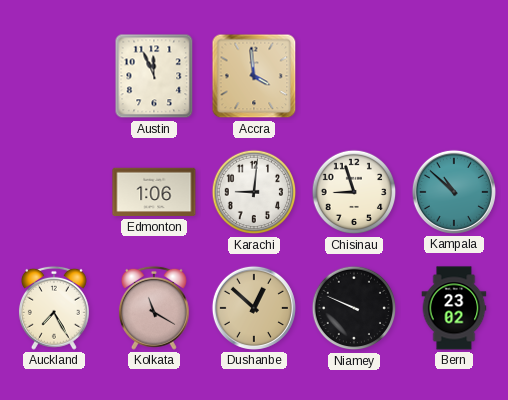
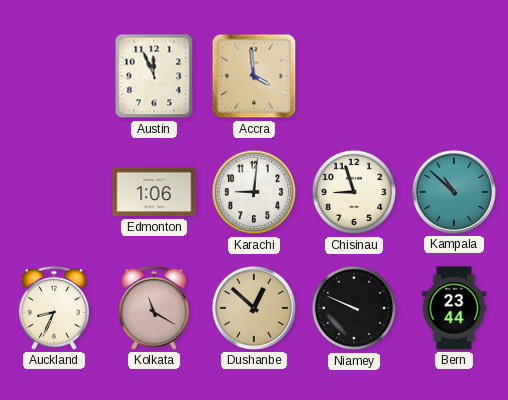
Auckland: 7:25 -> 8:34
Bern: 23:02 -> 23:44
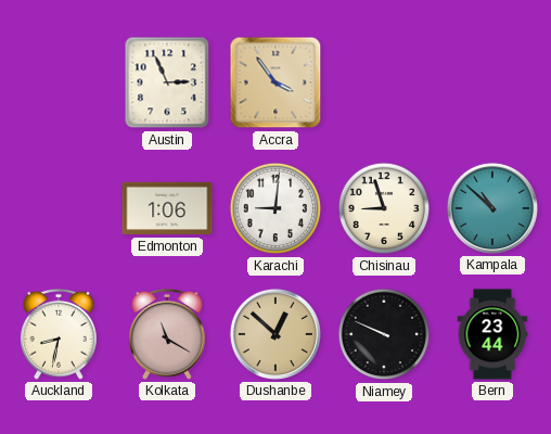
Austin: 11:56 -> 2:56
Accra: 3:59 -> 3:54
Auckland: 8:34 -> 8:32
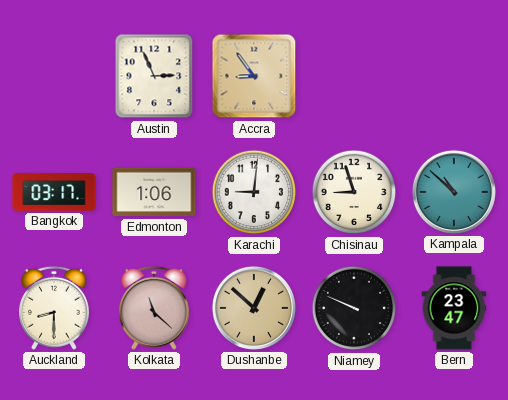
Accra: 3:54 -> 8:54
Bangkok: none -> 03:17
Auckland: 8:32 -> 8:30
Kolkata: 11:20 -> 11:22
Bern: 23:44 -> 23:47
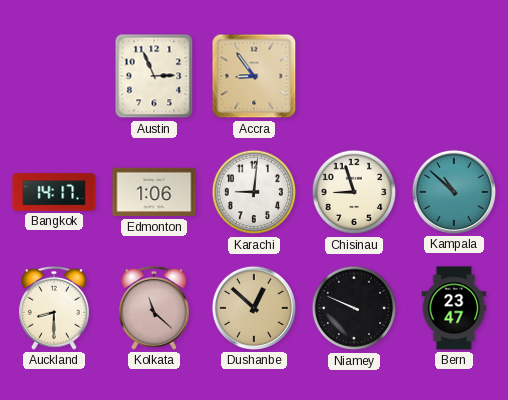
Bangkok: 03:17 -> 14:17
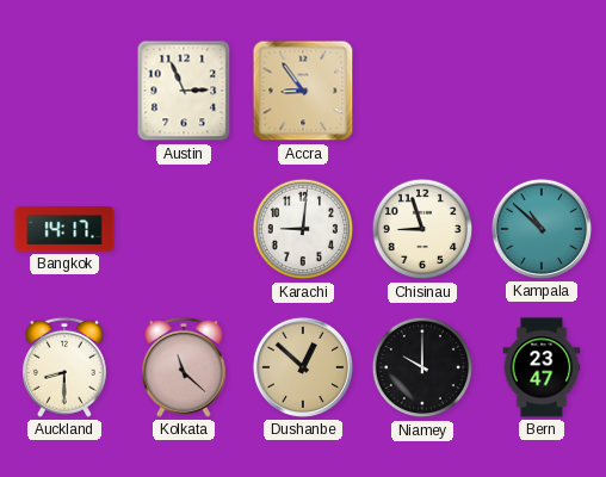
Edmonton: 1:06 -> none
Niamey: 9:49 -> 10:00
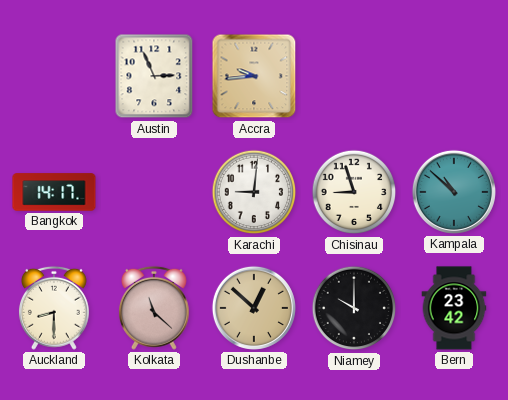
Accra: 8:54 -> 9:44
Bern: 23:47 -> 23:42
